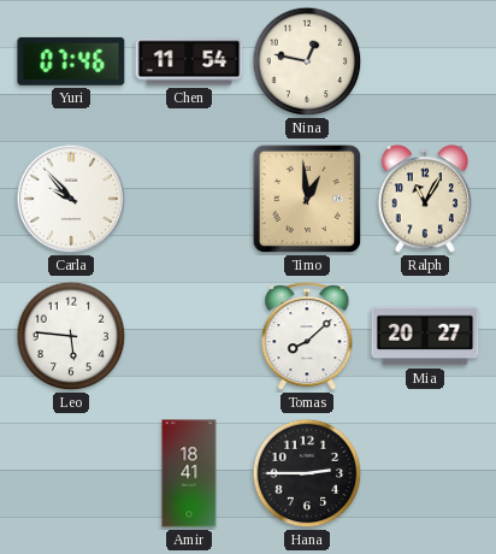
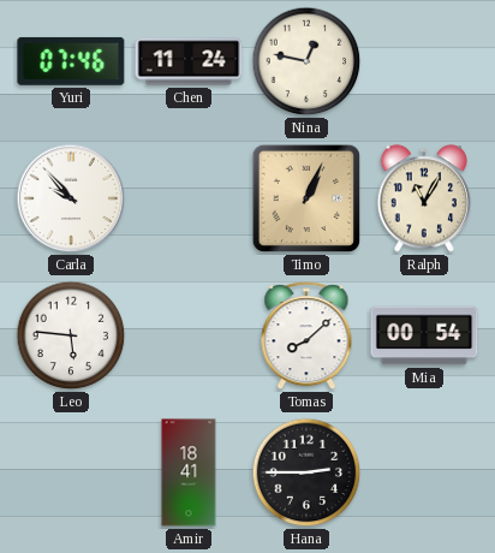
Chen: 11:54 -> 11:24
Timo: 12:59 -> 1:04
Mia: 20:27 -> 00:54
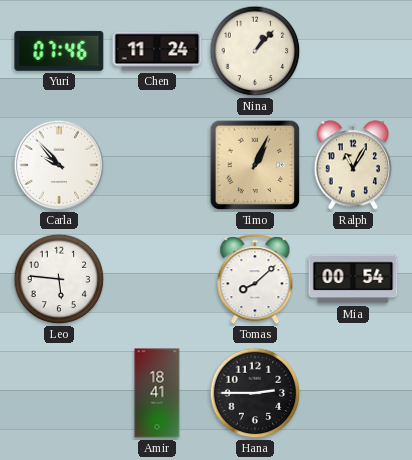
Nina: 12:47 -> 1:07
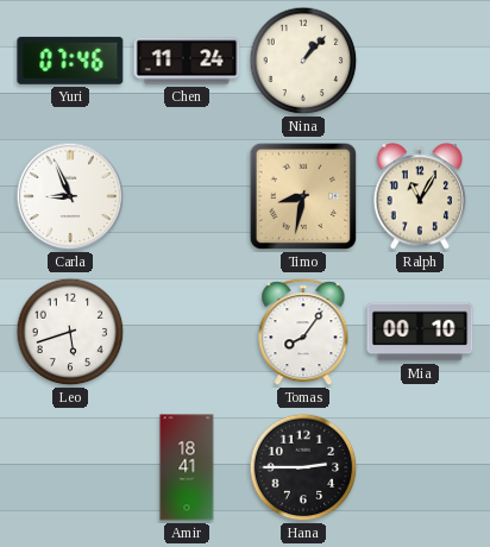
Carla: 9:53 -> 8:56
Timo: 1:04 -> 8:32
Leo: 5:46 -> 5:42
Tomas: 8:08 -> 8:06
Mia: 00:54 -> 00:10
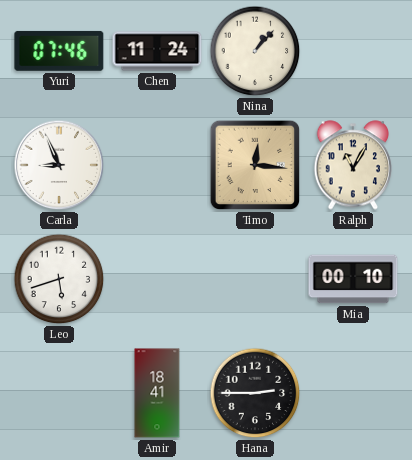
Timo: 8:32 -> 12:16
Tomas: 8:06 -> none
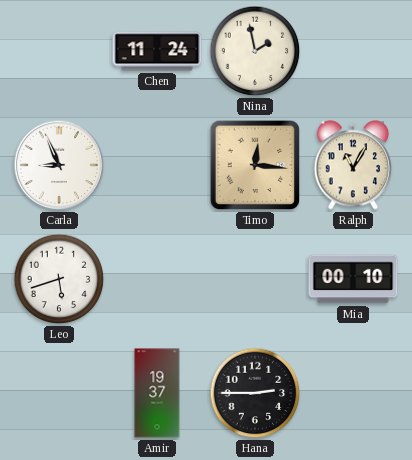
Yuri: 07:46 -> none
Nina: 1:07 -> 1:58
Amir: 18:41 -> 19:37
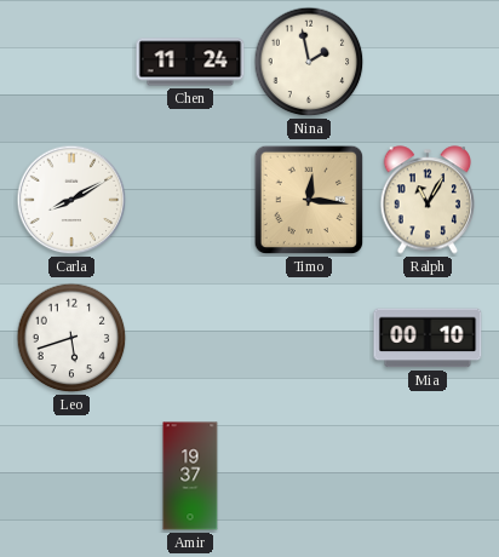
Carla: 8:56 -> 8:10
Hana: 2:45 -> none
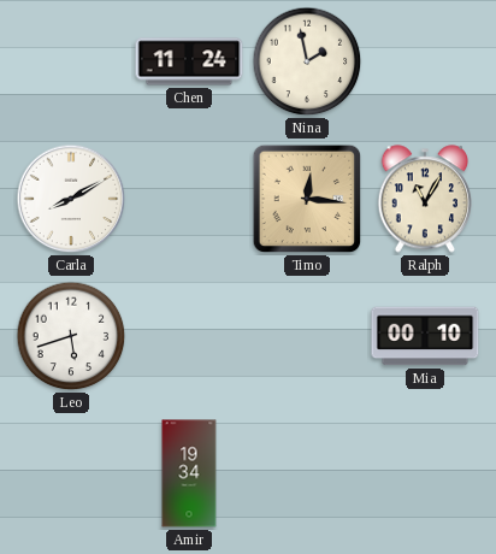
Amir: 19:37 -> 19:34
